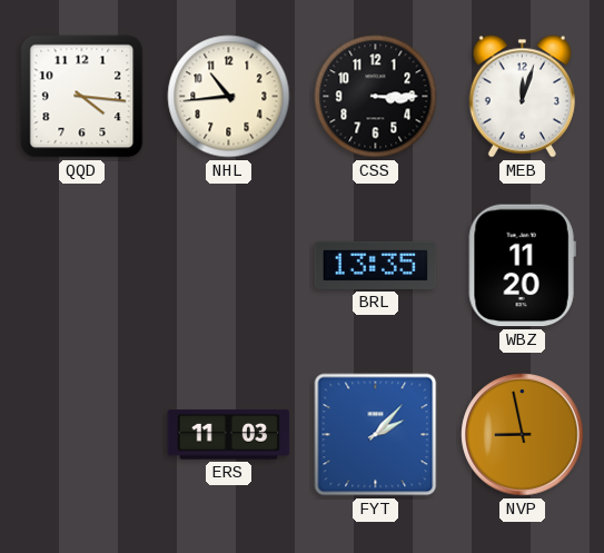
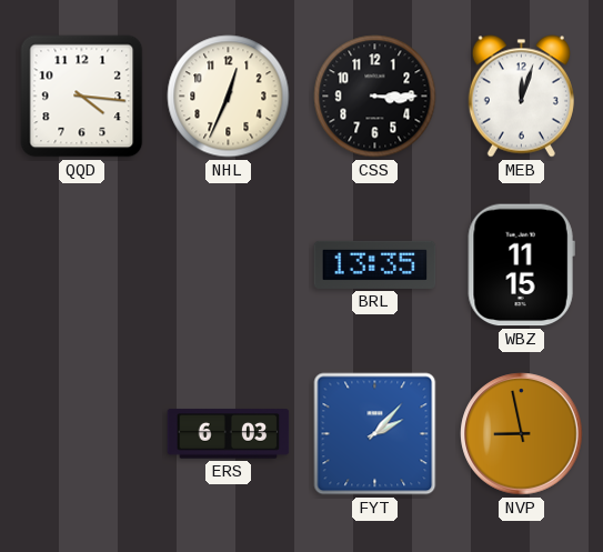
NHL: 10:44 -> 12:34
WBZ: 11:20 -> 11:15
ERS: 11:03 -> 6:03
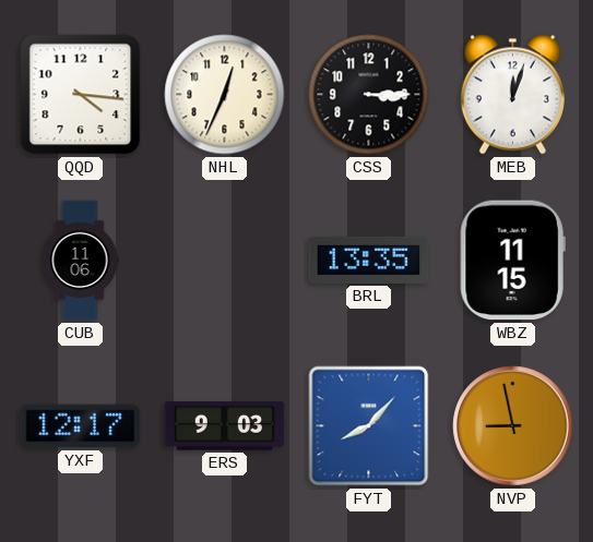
CUB: none -> 11:06
YXF: none -> 12:17
ERS: 6:03 -> 9:03
FYT: 2:07 -> 8:07
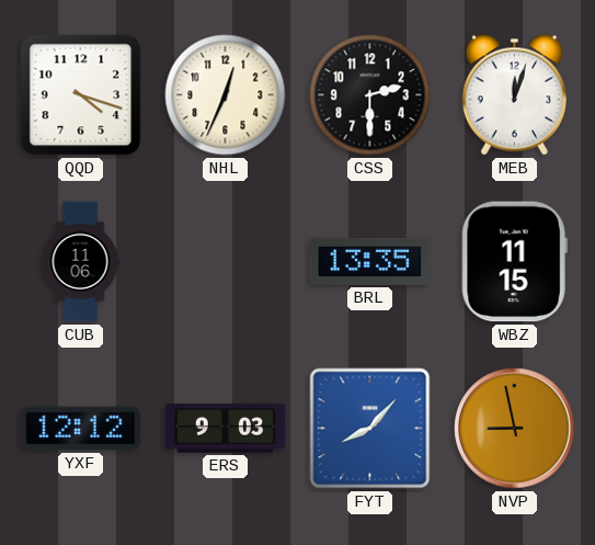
QQD: 4:16 -> 4:18
CSS: 3:15 -> 2:30
YXF: 12:17 -> 12:12
